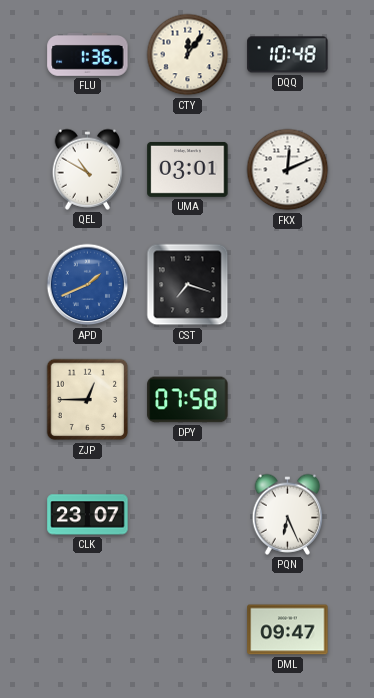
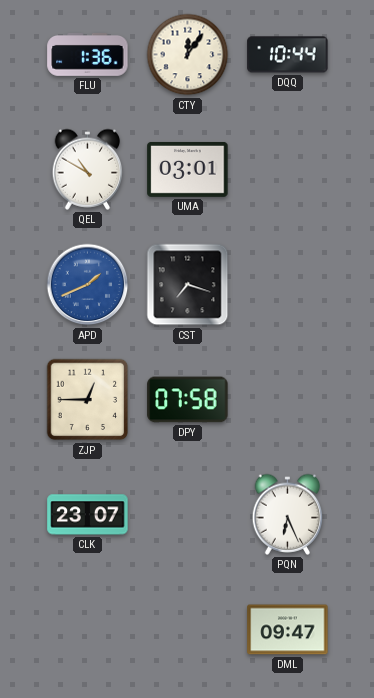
DQQ: 10:48 -> 10:44
FKX: 12:11 -> none
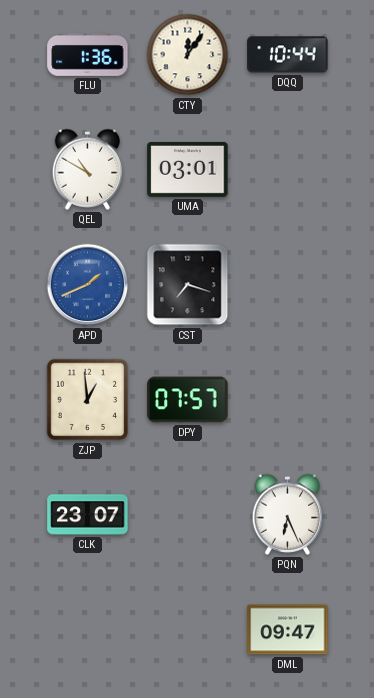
ZJP: 12:45 -> 12:59
DPY: 07:58 -> 07:57
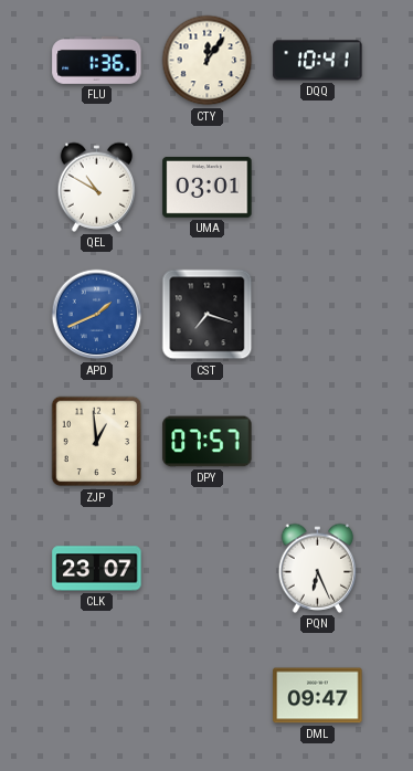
DQQ: 10:44 -> 10:41
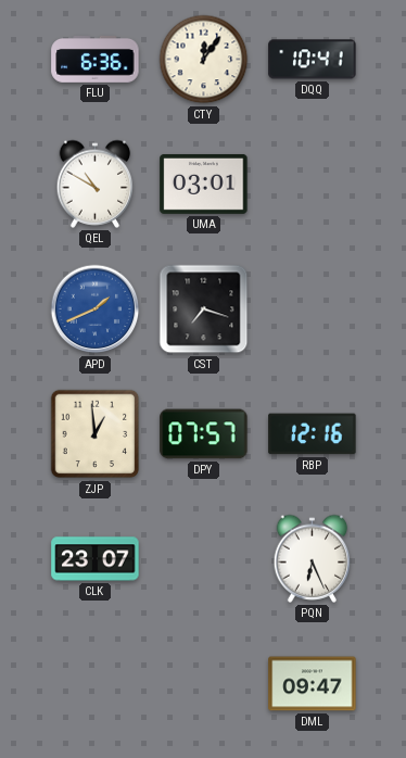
FLU: 1:36 -> 6:36
RBP: none -> 12:16
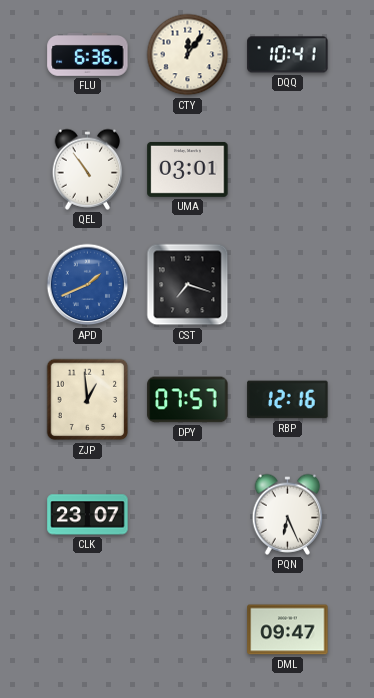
QEL: 10:50 -> 10:54
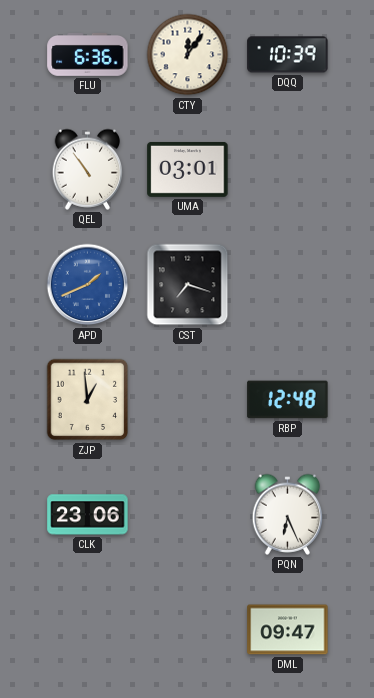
DQQ: 10:41 -> 10:39
DPY: 07:57 -> none
RBP: 12:16 -> 12:48
CLK: 23:07 -> 23:06
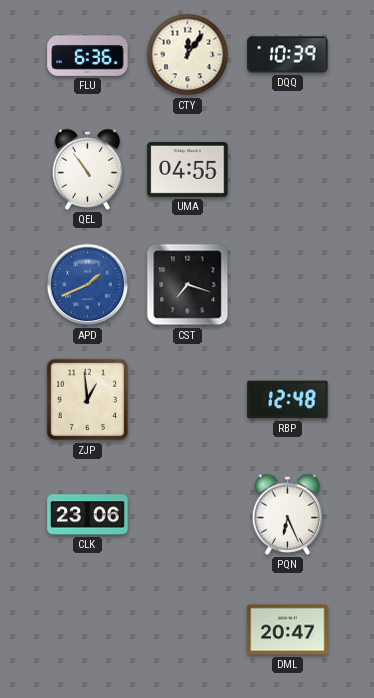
UMA: 03:01 -> 04:55
DML: 09:47 -> 20:47
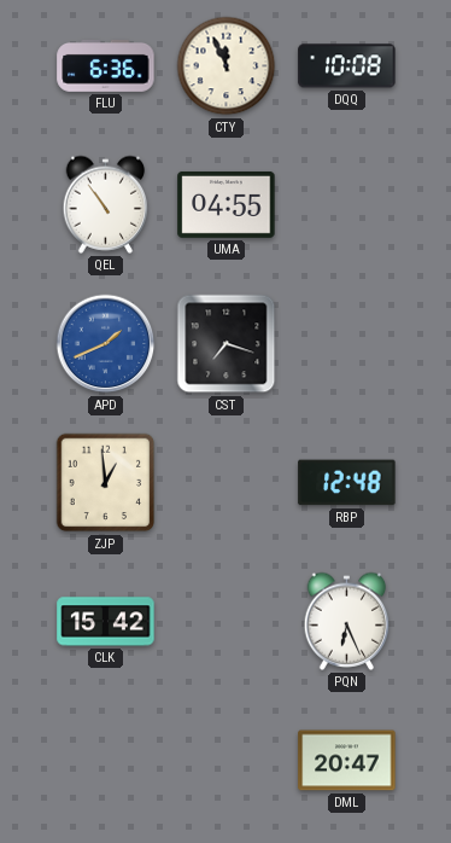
CTY: 12:06 -> 11:56
DQQ: 10:39 -> 10:08
CLK: 23:06 -> 15:42
